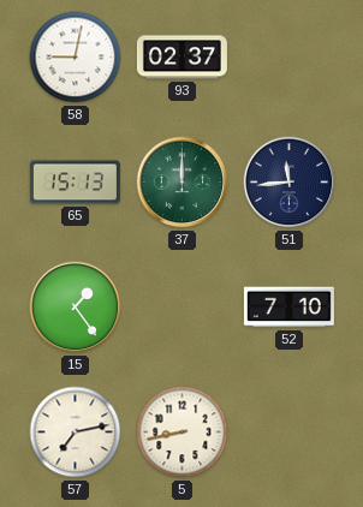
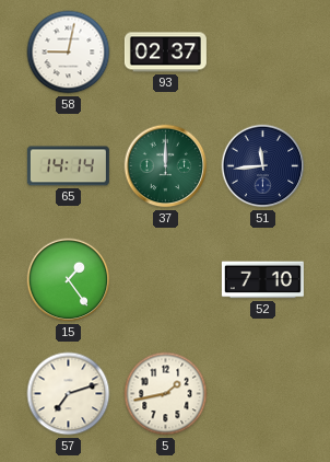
65: 15:13 -> 14:14
57: 7:13 -> 7:12
5: 8:43 -> 1:43
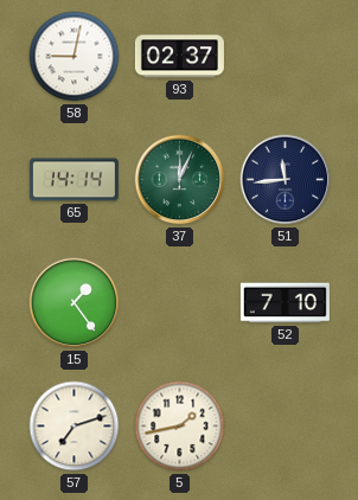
37: 12:00 -> 12:04
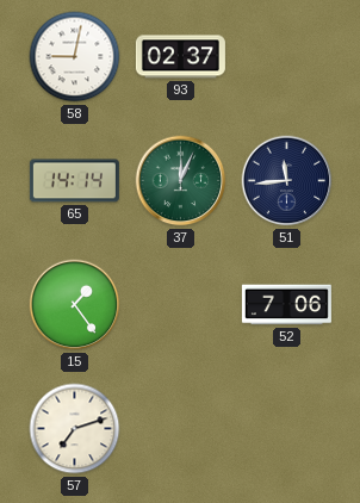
52: 7:10 -> 7:06
5: 1:43 -> none
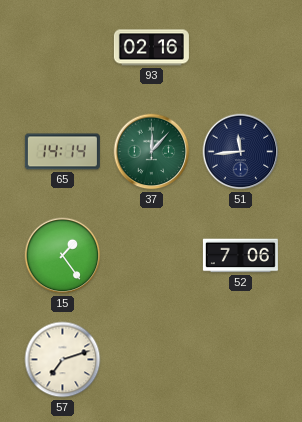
58: 9:02 -> none
93: 02:37 -> 02:16
37: 12:04 -> 12:07
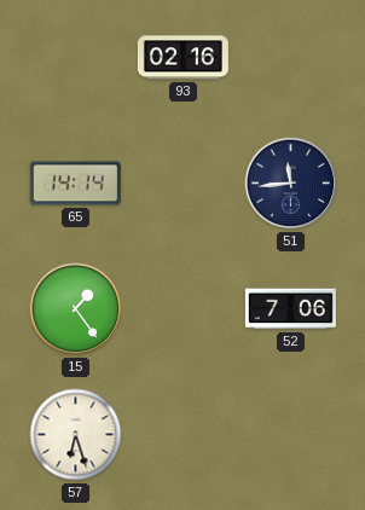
37: 12:07 -> none
57: 7:12 -> 6:27
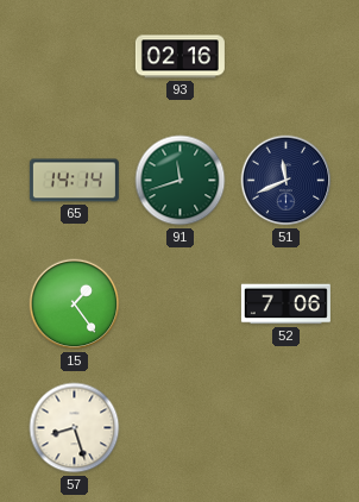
91: none -> 11:42
51: 11:44 -> 11:41
57: 6:27 -> 8:27
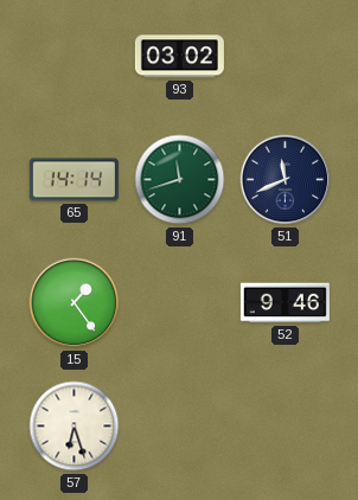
93: 02:16 -> 03:02
52: 7:06 -> 9:46
57: 8:27 -> 6:27
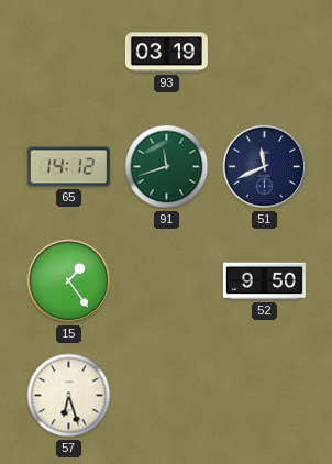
93: 03:02 -> 03:19
65: 14:14 -> 14:12
52: 9:46 -> 9:50
